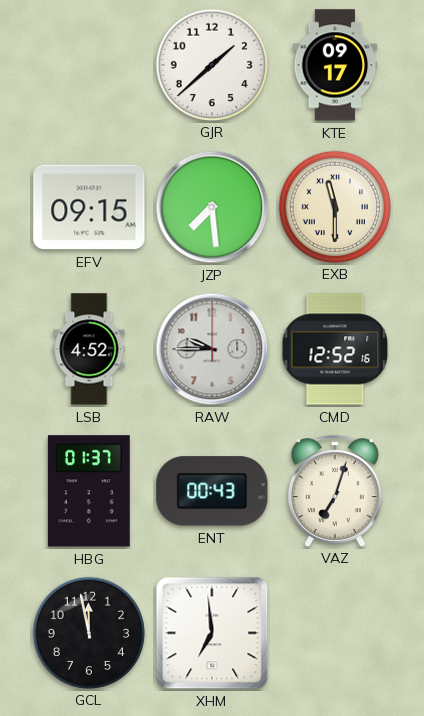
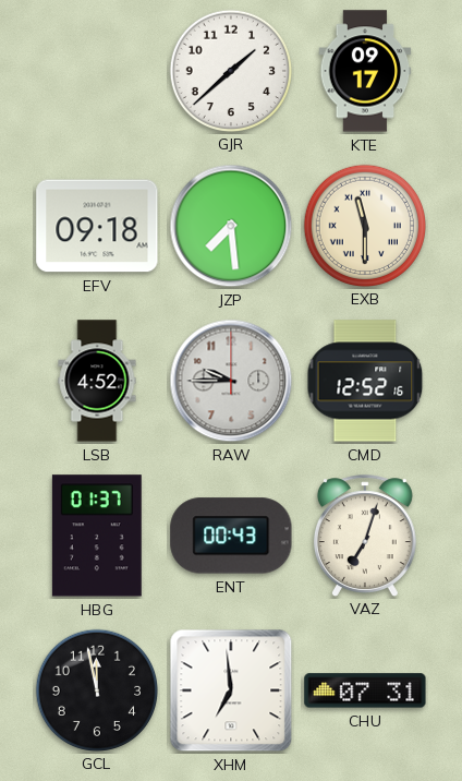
EFV: 09:15 -> 09:18
CHU: none -> 07:31
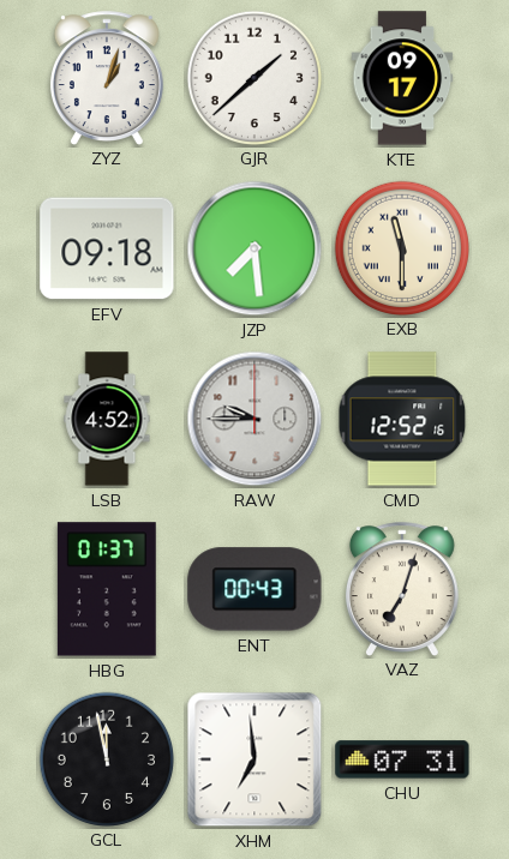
ZYZ: none -> 1:03
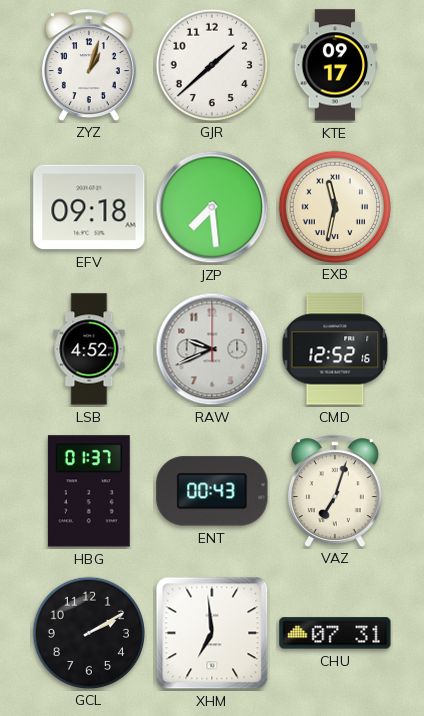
EXB: 11:30 -> 11:32
RAW: 9:45 -> 9:41
GCL: 11:58 -> 2:10
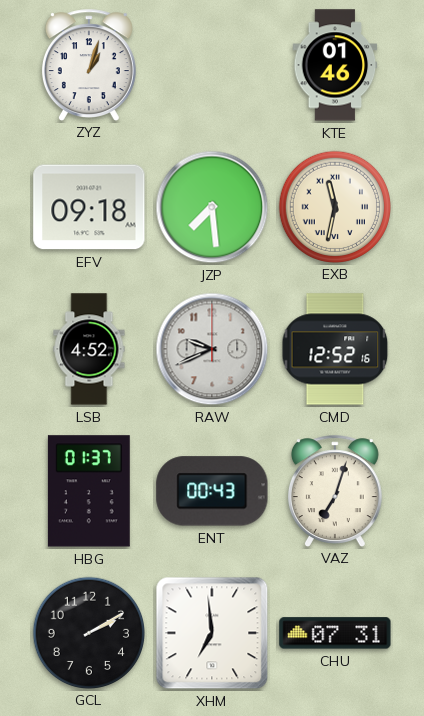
GJR: 1:38 -> none
KTE: 09:17 -> 01:46
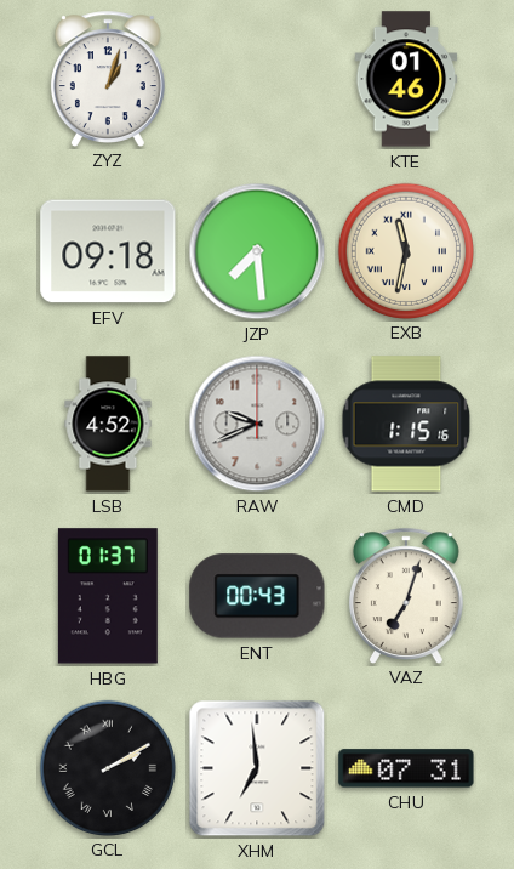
CMD: 12:52 -> 1:15
GCL numerals: Arabic -> Roman
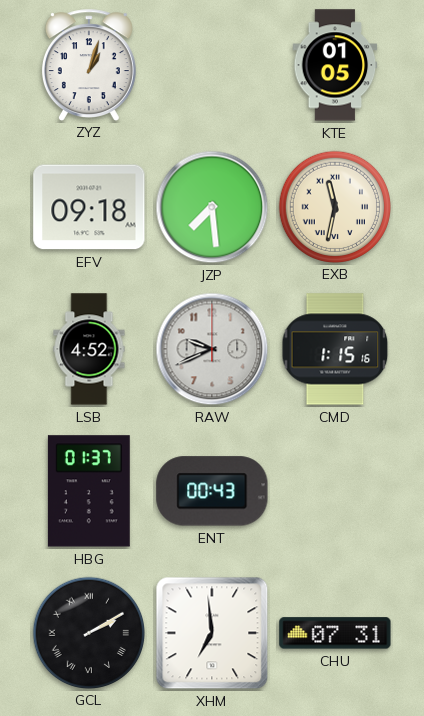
KTE: 01:46 -> 01:05
VAZ: 7:03 -> none
